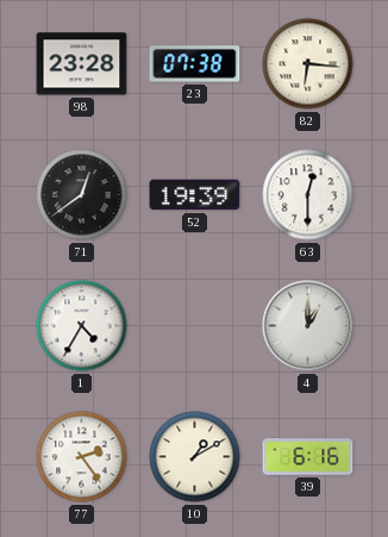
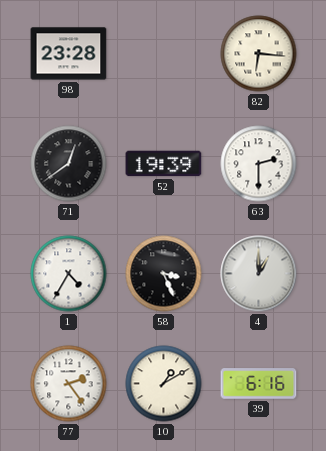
23: 07:38 -> none
63: 12:30 -> 2:30
58: none -> 3:26
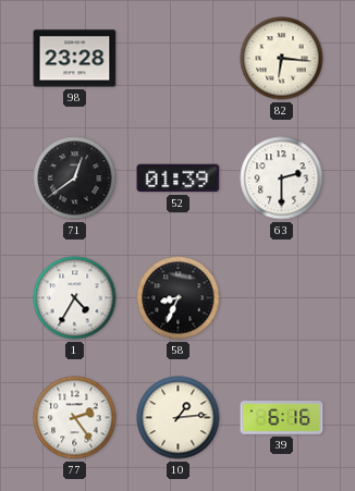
52: 19:39 -> 01:39
58: 3:26 -> 8:34
4: 1:00 -> none
10: 1:10 -> 1:14
